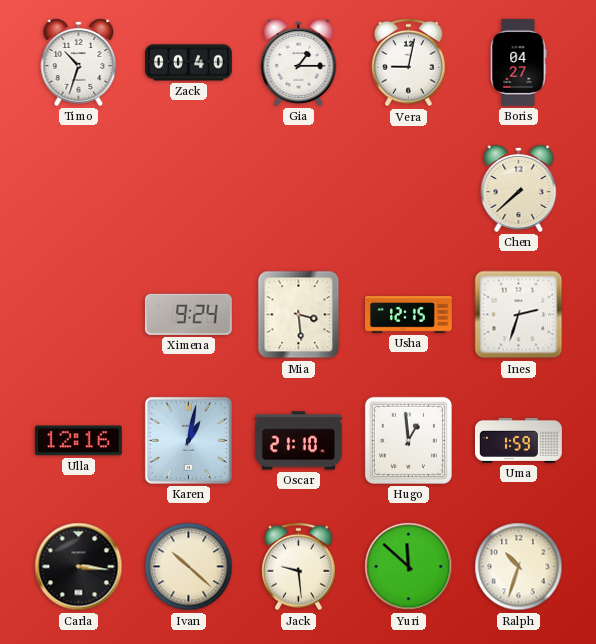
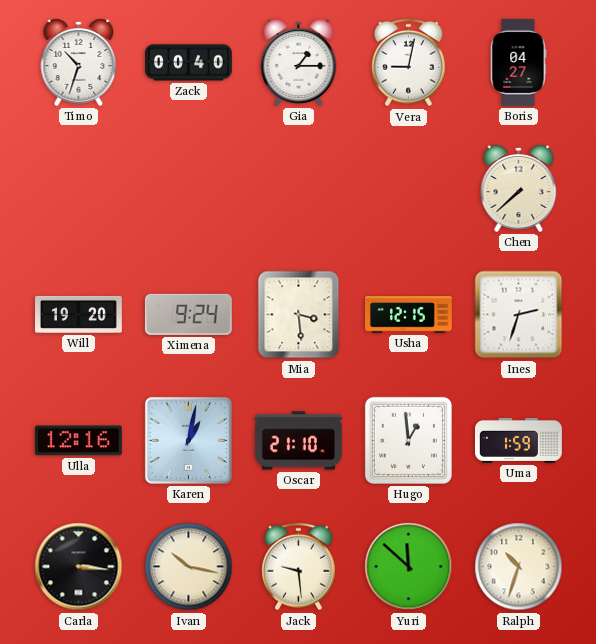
Will: none -> 19:20
Ivan: 10:22 -> 10:17
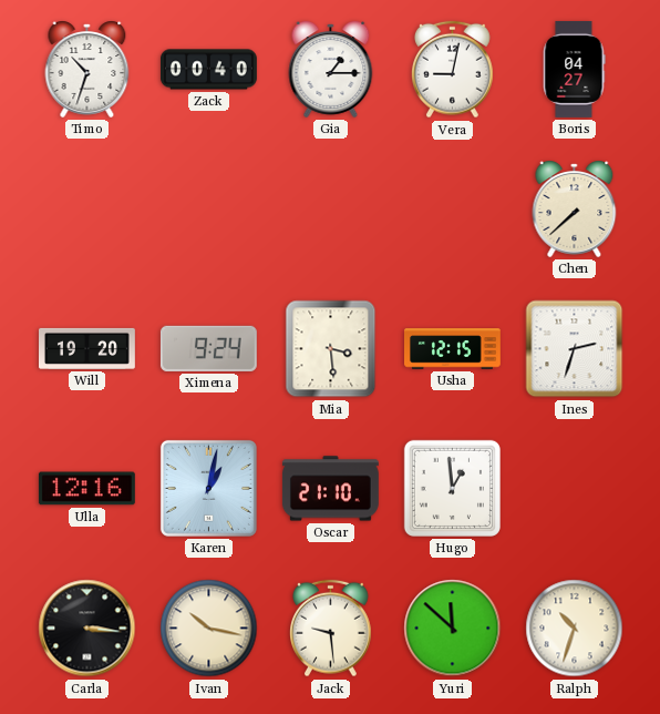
Uma: 1:59 -> none
